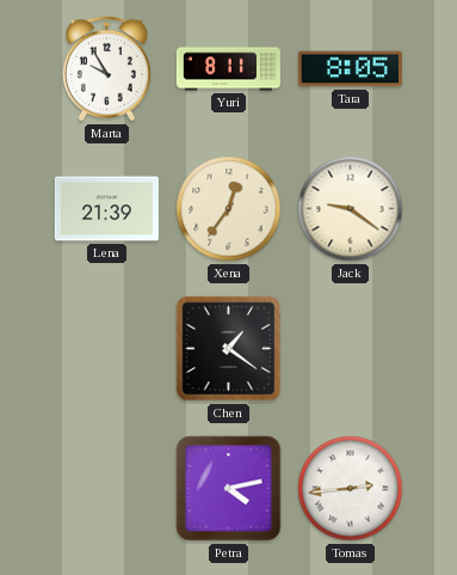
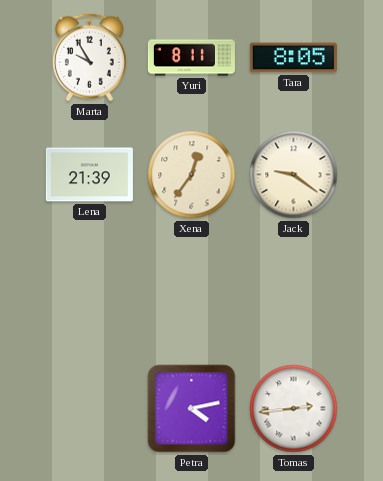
Chen: 1:21 -> none
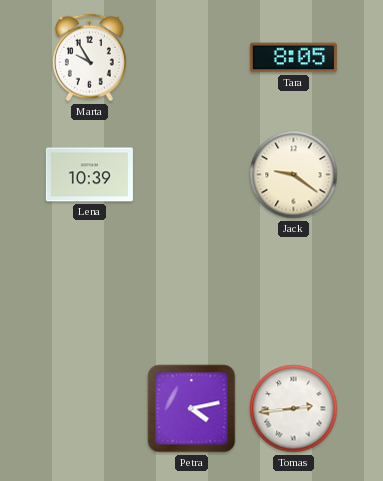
Yuri: 8:11 -> none
Lena: 21:39 -> 10:39
Xena: 12:36 -> none
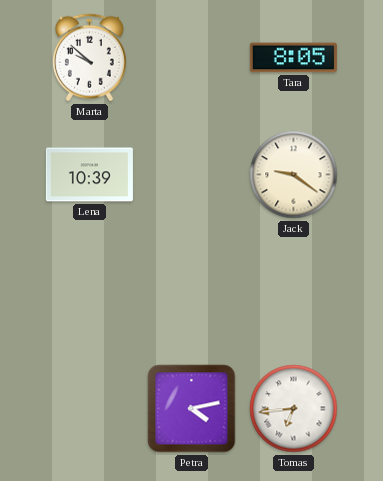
Marta: 9:55 -> 9:52
Tomas: 2:44 -> 6:44
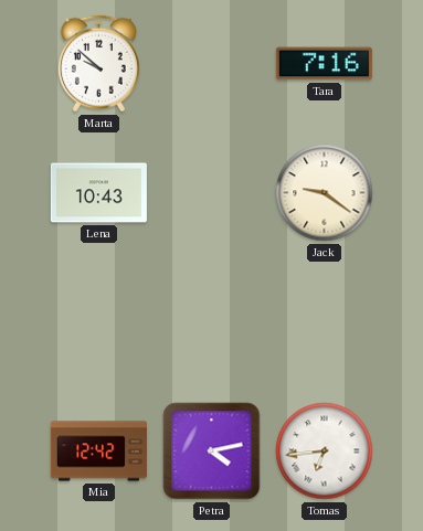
Tara: 8:05 -> 7:16
Lena: 10:39 -> 10:43
Mia: none -> 12:42
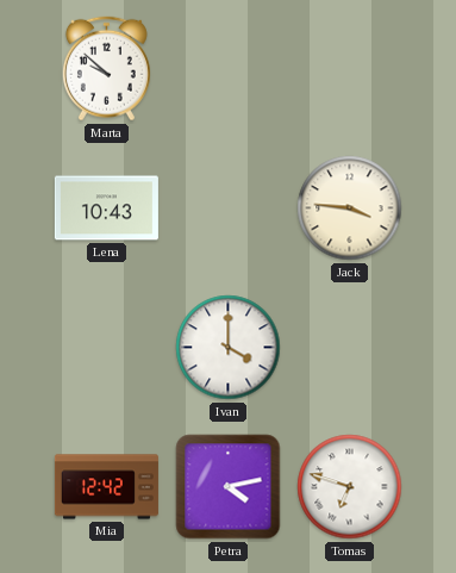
Tara: 7:16 -> none
Jack: 9:21 -> 3:46
Ivan: none -> 4:00
Tomas: 6:44 -> 6:48
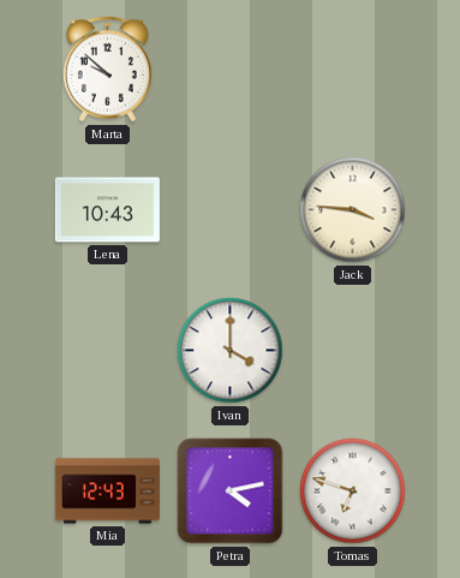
Mia: 12:42 -> 12:43
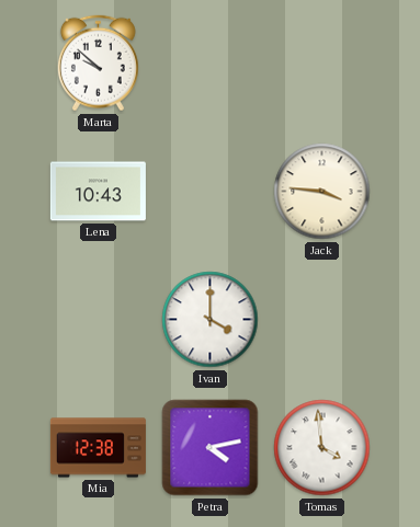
Mia: 12:43 -> 12:38
Tomas: 6:48 -> 3:59
